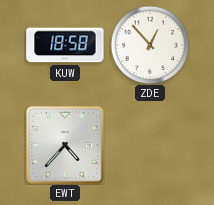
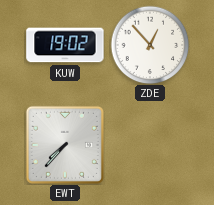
KUW: 18:58 -> 19:02
EWT: 4:37 -> 7:37
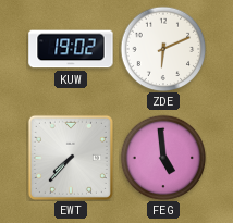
ZDE: 12:53 -> 6:11
FEG: none -> 4:59
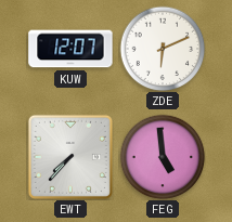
KUW: 19:02 -> 12:07
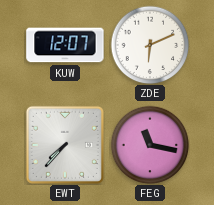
FEG: 4:59 -> 11:17
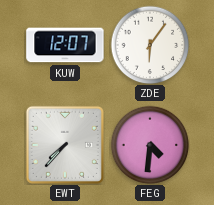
ZDE: 6:11 -> 6:06
FEG: 11:17 -> 4:31
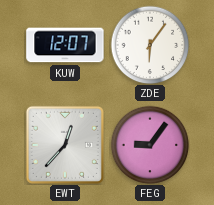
EWT: 7:37 -> 12:37
FEG: 4:31 -> 9:06
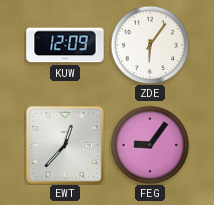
KUW: 12:07 -> 12:09
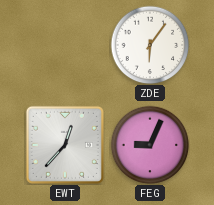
KUW: 12:09 -> none
FEG: 9:06 -> 9:04
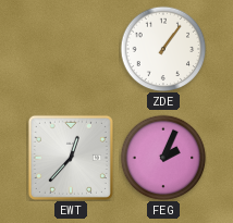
ZDE: 6:06 -> 1:06
FEG: 9:04 -> 2:04
